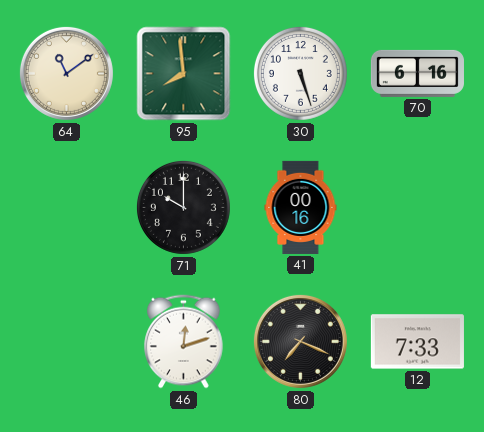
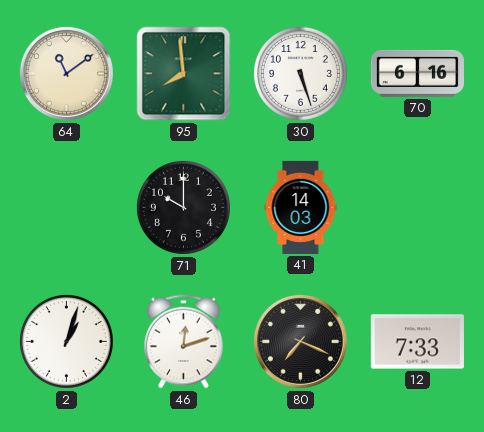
41: 00:16 -> 14:03
2: none -> 1:03
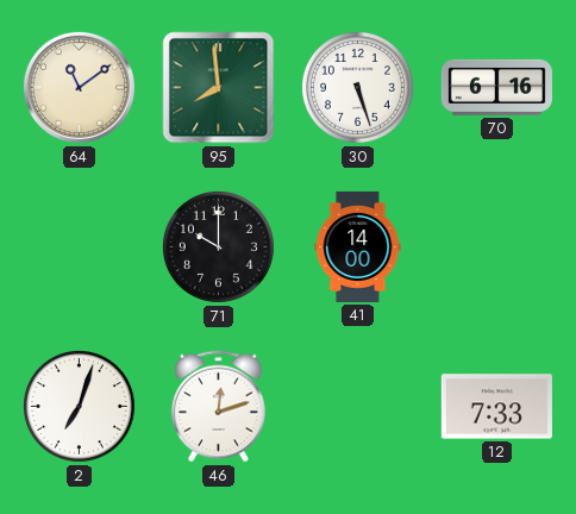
41: 14:03 -> 14:00
2: 1:03 -> 7:03
80: 7:19 -> none
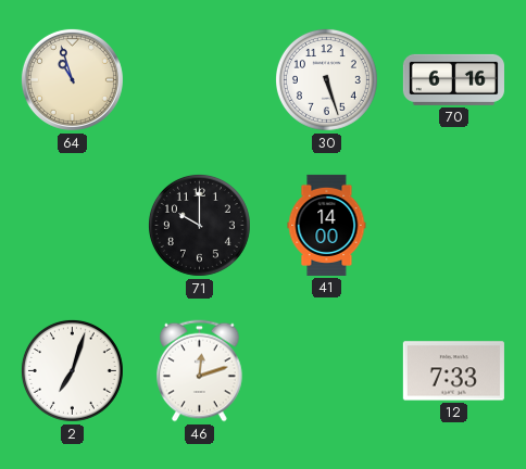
64: 11:09 -> 10:57
95: 7:59 -> none
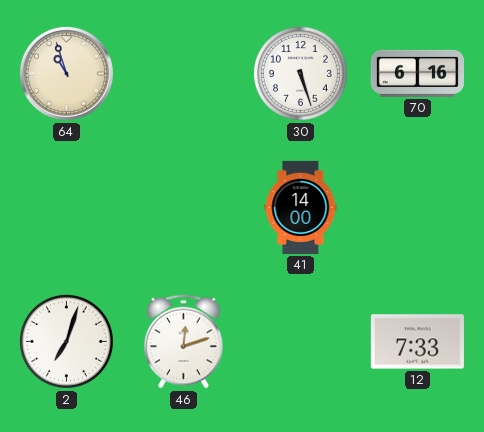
71: 10:00 -> none
